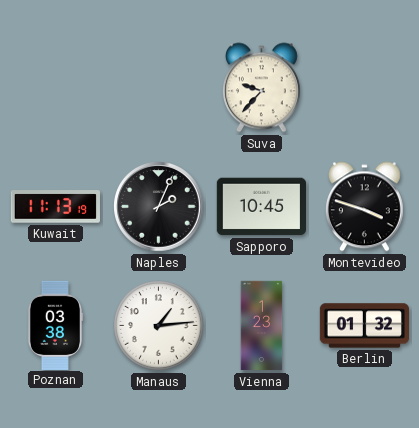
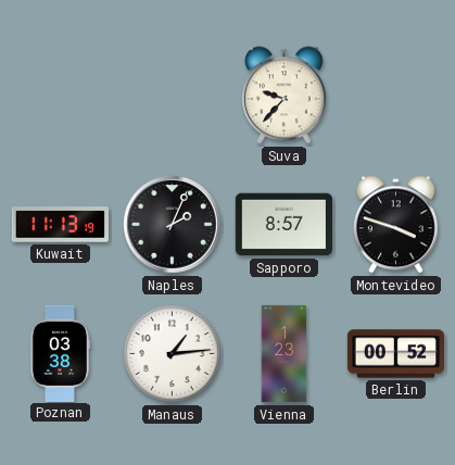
Sapporo: 10:45 -> 8:57
Berlin: 01:32 -> 00:52
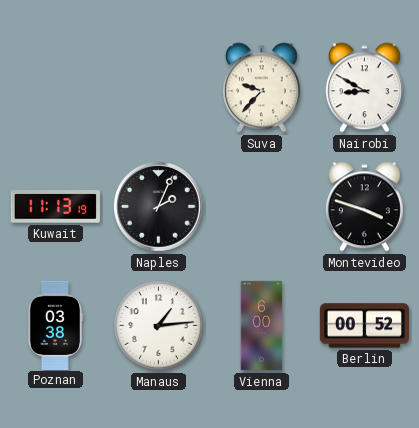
Nairobi: none -> 8:50
Sapporo: 8:57 -> none
Vienna: 1:23 -> 6:00
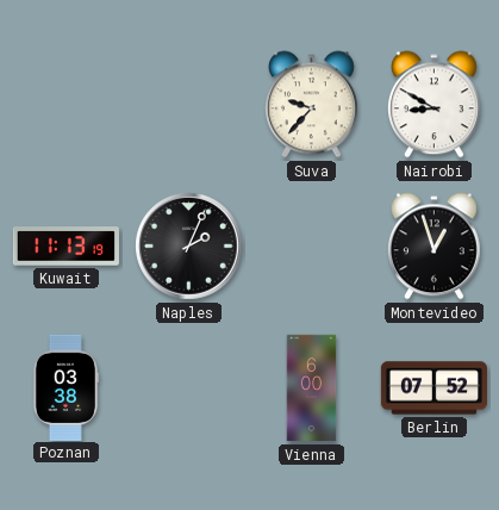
Montevideo: 3:48 -> 12:57
Manaus: 1:14 -> none
Berlin: 00:52 -> 07:52
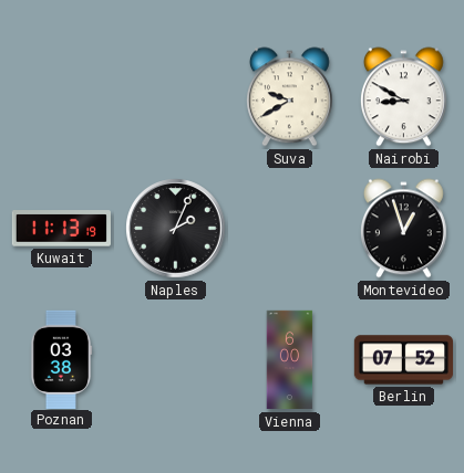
Suva: 9:37 -> 9:40
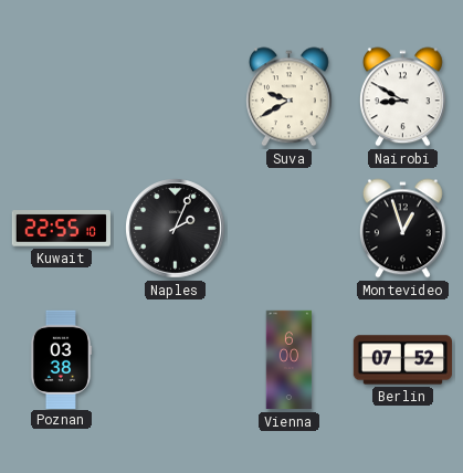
Kuwait: 11:13 -> 22:55
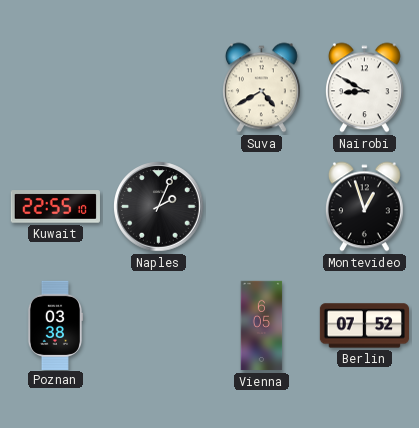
Suva: 9:40 -> 4:40
Vienna: 6:00 -> 6:05
